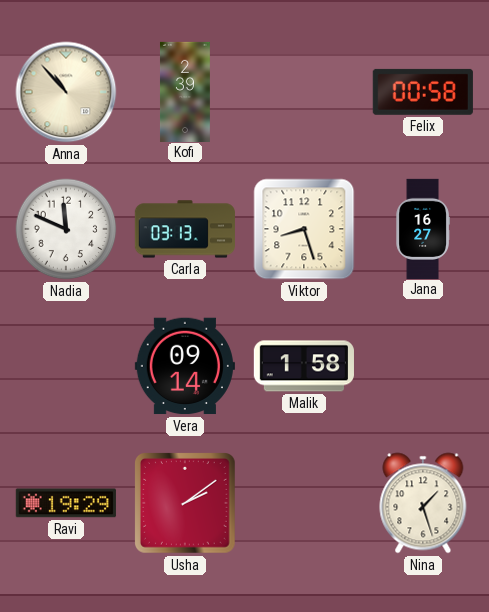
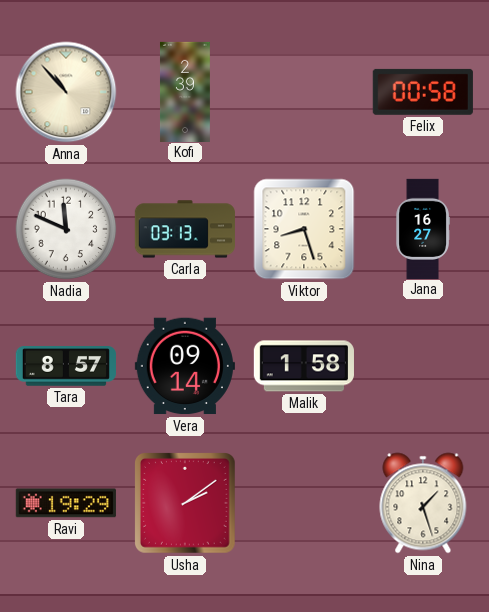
Tara: none -> 8:57
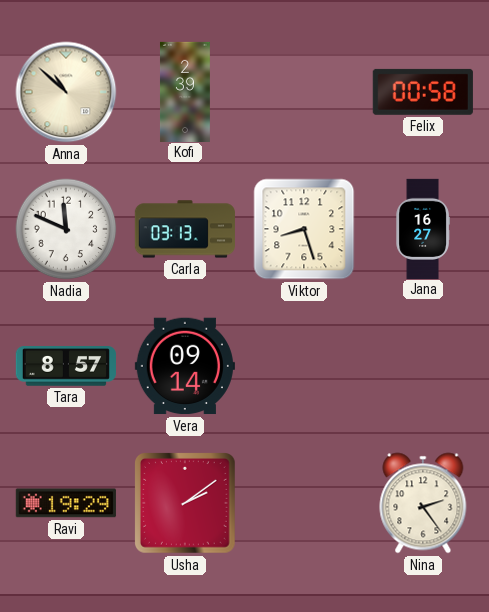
Anna: 10:53 -> 10:52
Malik: 1:58 -> none
Nina: 1:27 -> 2:24
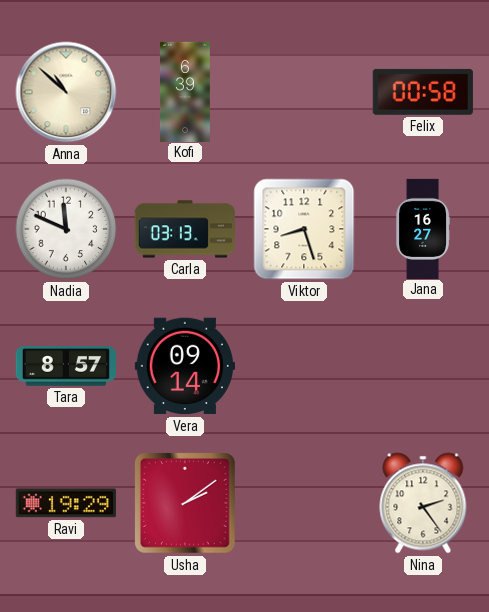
Kofi: 2:39 -> 6:39
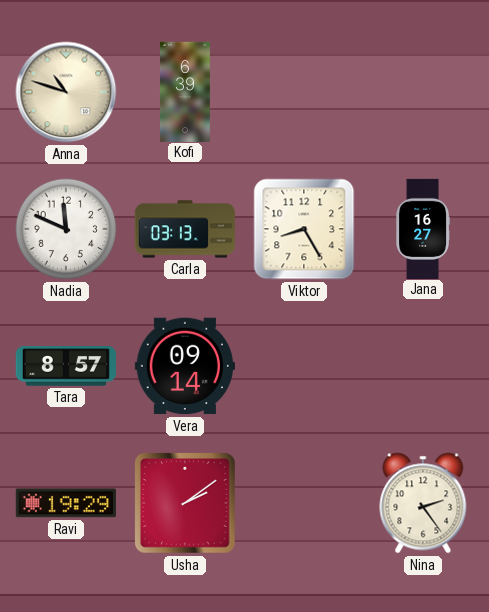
Anna: 10:52 -> 10:48
Felix: 00:58 -> none
Viktor: 8:27 -> 8:25
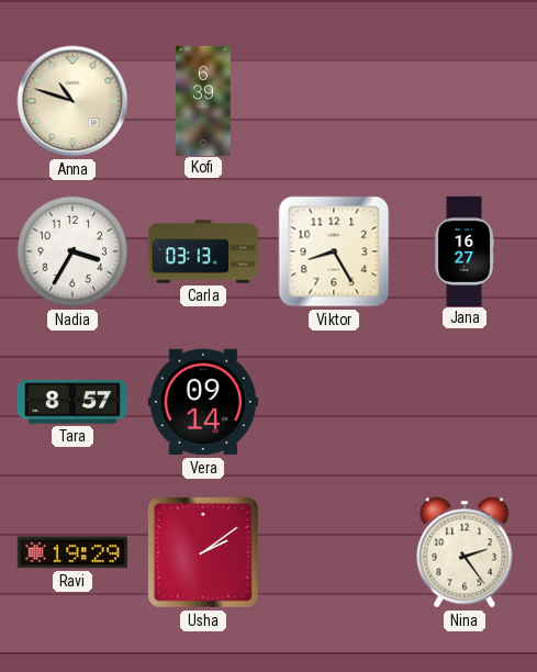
Nadia: 11:49 -> 3:35
